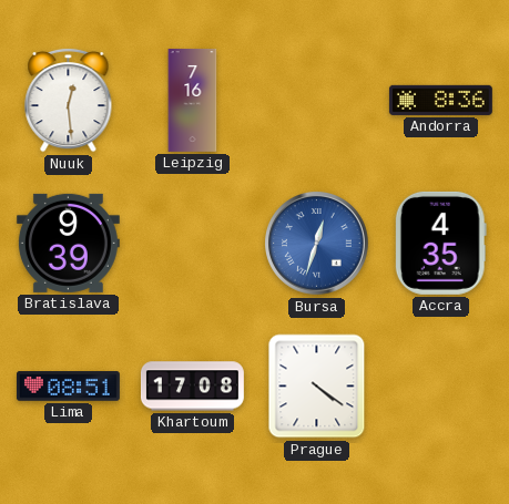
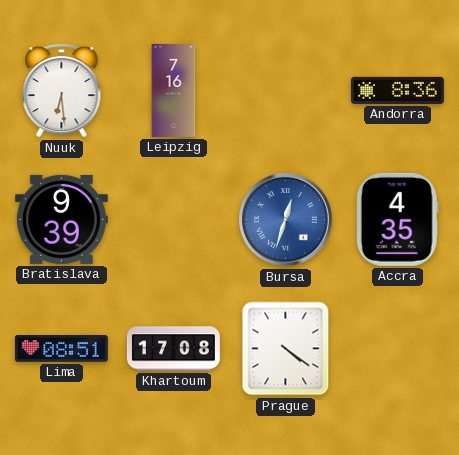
Nuuk: 12:29 -> 6:29
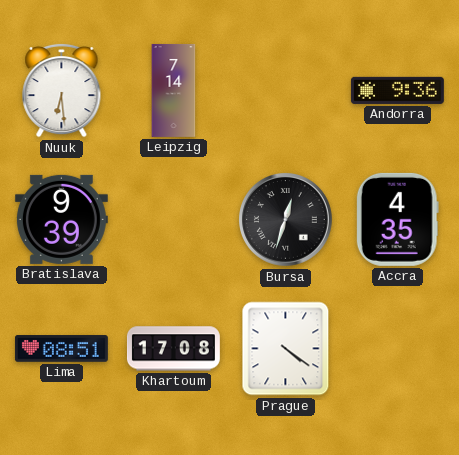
Leipzig: 7:16 -> 7:14
Andorra: 8:36 -> 9:36
Bursa dial: blue -> black
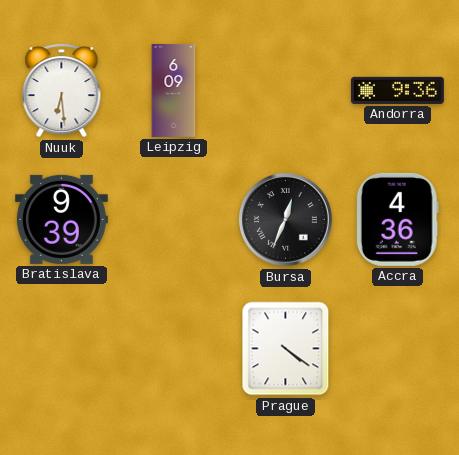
Leipzig: 7:14 -> 6:09
Bursa: 12:33 -> 12:34
Accra: 4:35 -> 4:36
Lima: 08:51 -> none
Khartoum: 17:08 -> none
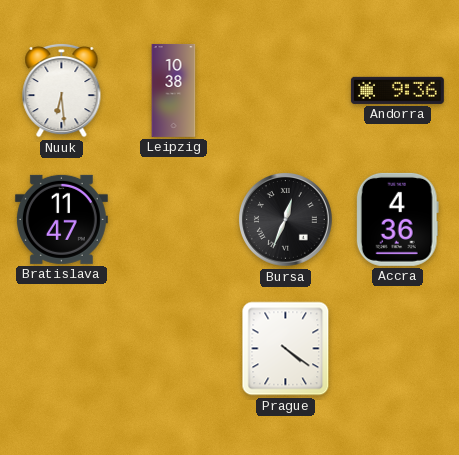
Leipzig: 6:09 -> 10:38
Bratislava: 9:39 -> 11:47
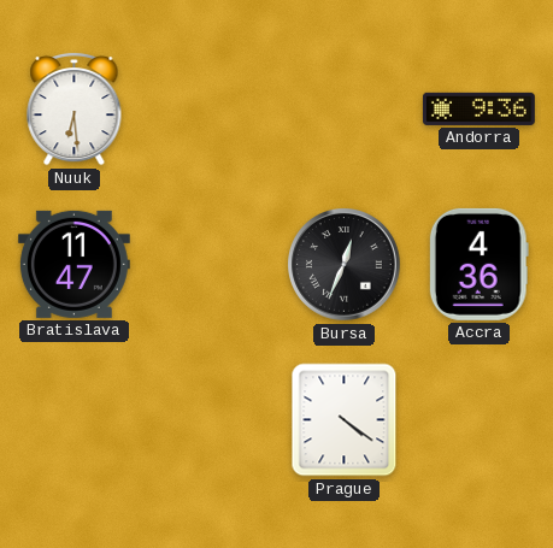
Leipzig: 10:38 -> none
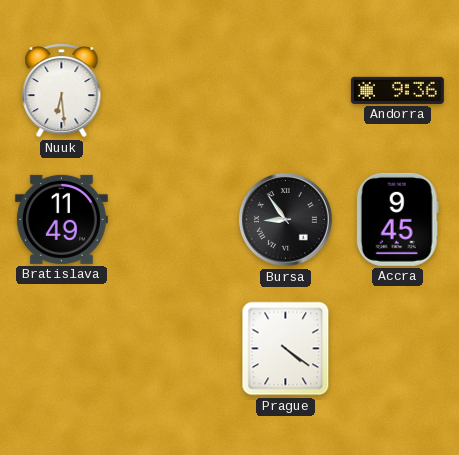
Bratislava: 11:47 -> 11:49
Bursa: 12:34 -> 8:54
Accra: 4:36 -> 9:45
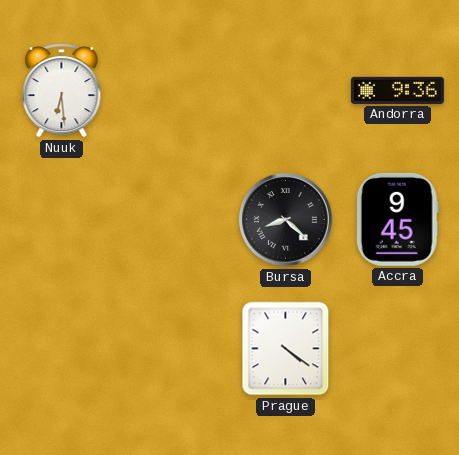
Bratislava: 11:49 -> none
Bursa: 8:54 -> 8:22
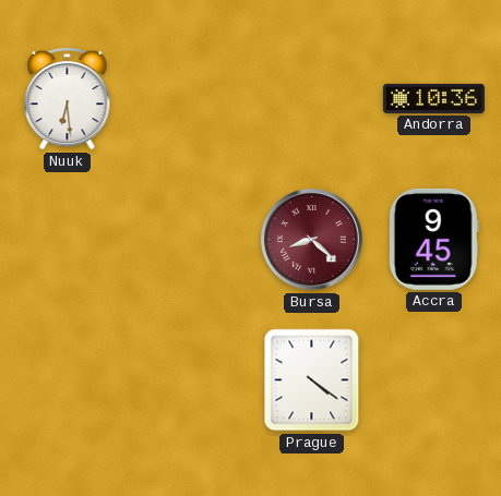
Andorra: 9:36 -> 10:36
Bursa dial: black -> burgundy
